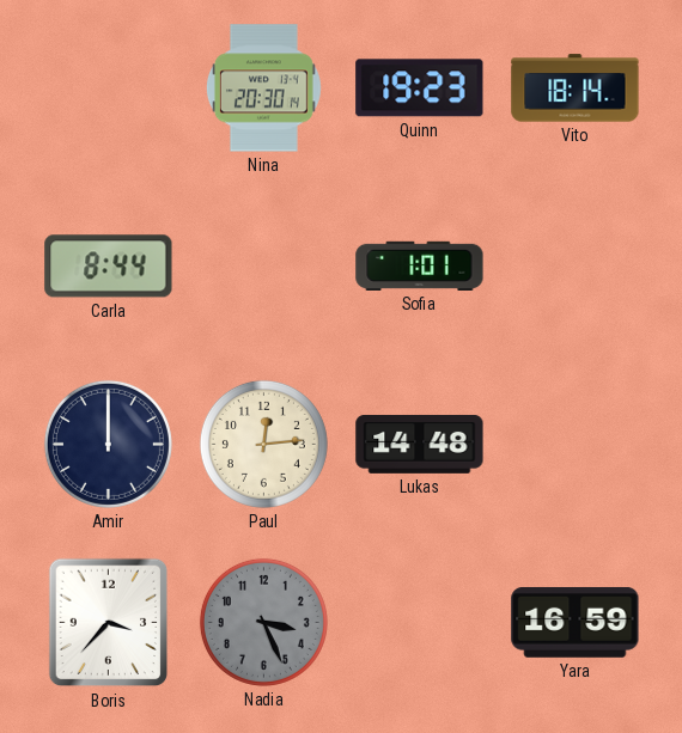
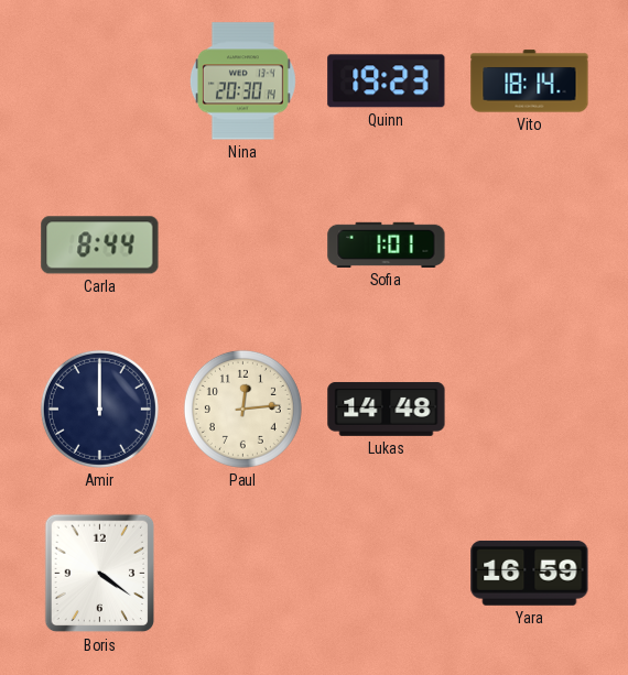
Boris: 3:37 -> 4:21
Nadia: 3:26 -> none
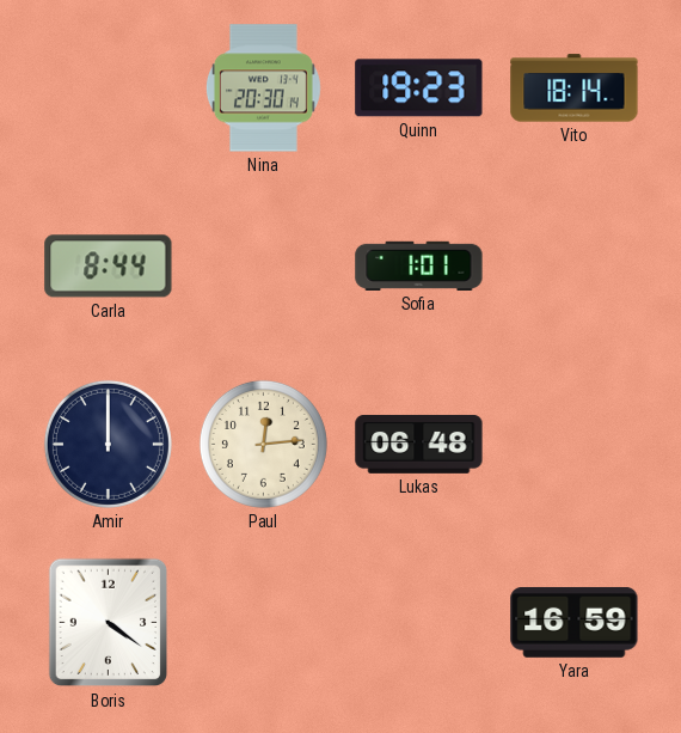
Lukas: 14:48 -> 06:48
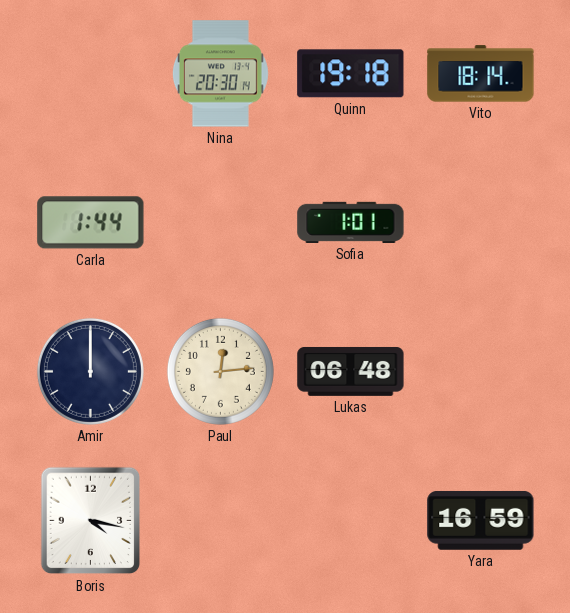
Quinn: 19:23 -> 19:18
Carla: 8:44 -> 1:44
Boris: 4:21 -> 4:17
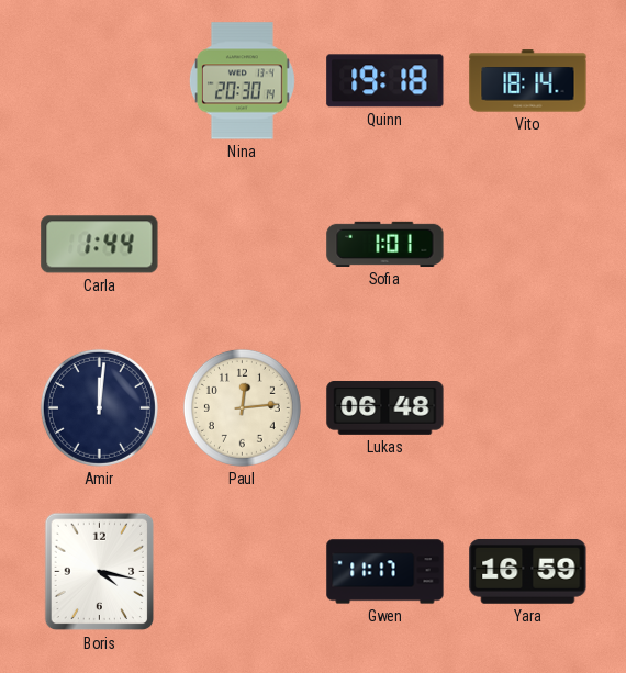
Amir: 12:00 -> 12:01
Gwen: none -> 11:17
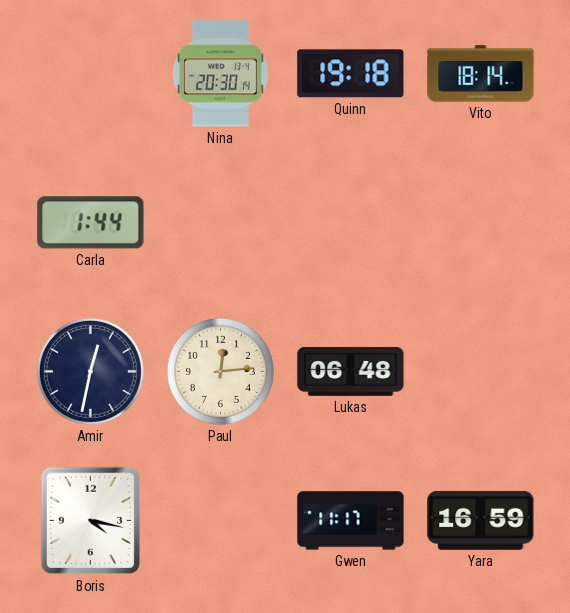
Sofia: 1:01 -> none
Amir: 12:01 -> 12:32
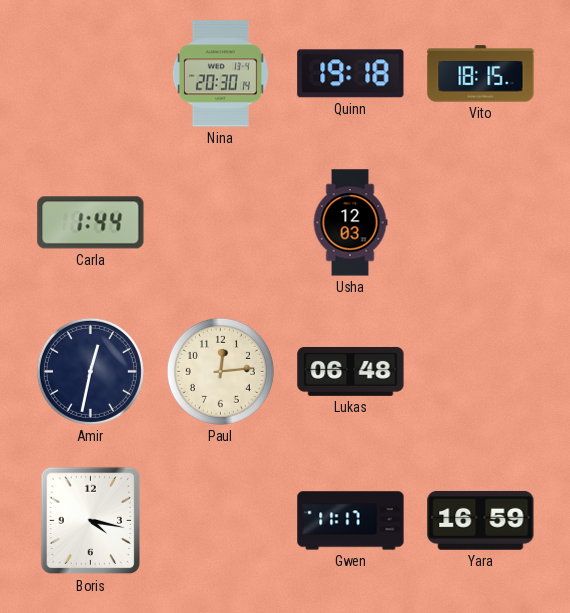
Vito: 18:14 -> 18:15
Usha: none -> 12:03
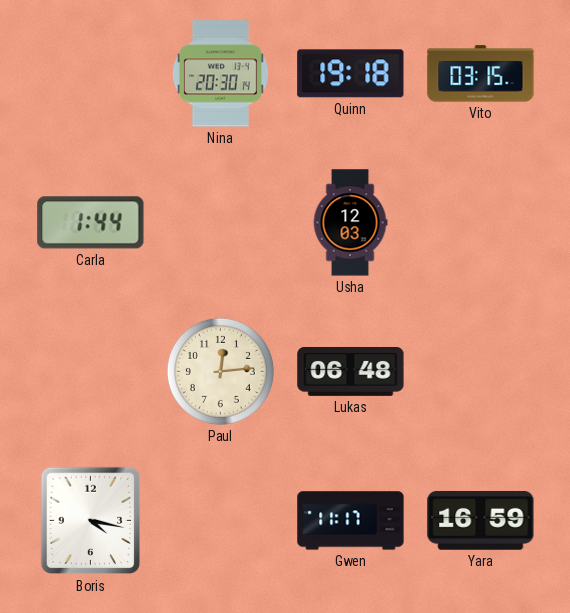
Vito: 18:15 -> 03:15
Amir: 12:32 -> none
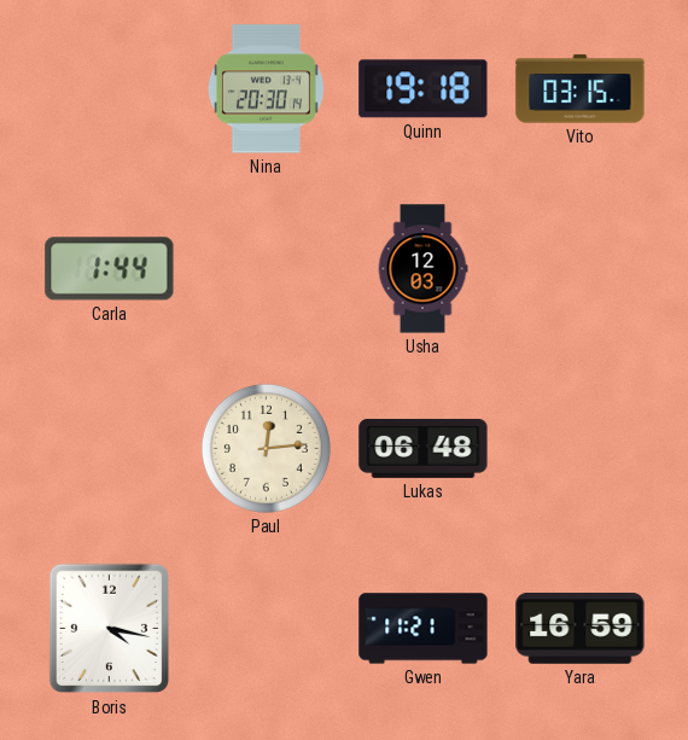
Gwen: 11:17 -> 11:21
